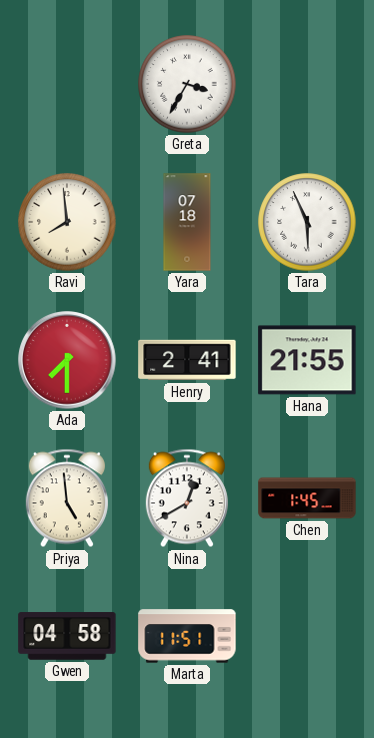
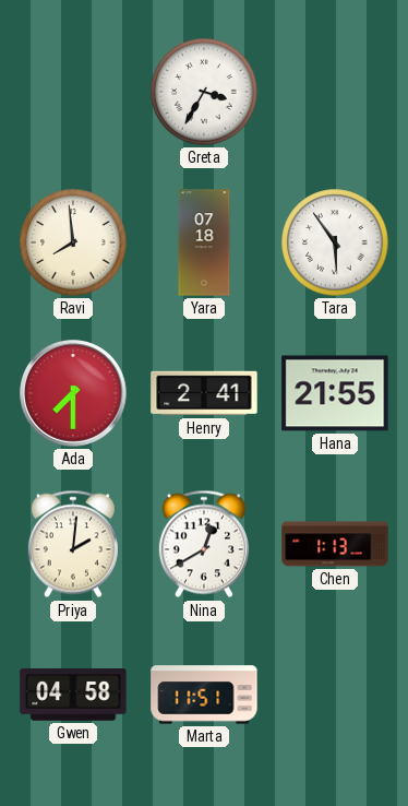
Tara: 5:56 -> 5:54
Priya: 4:59 -> 2:01
Chen: 1:45 -> 1:13
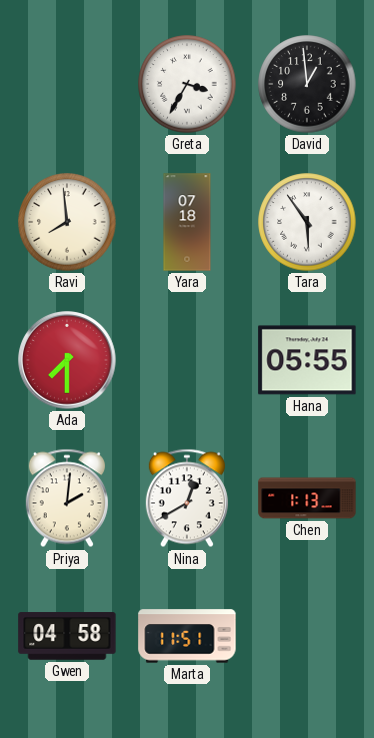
David: none -> 12:59
Henry: 2:41 -> none
Hana: 21:55 -> 05:55
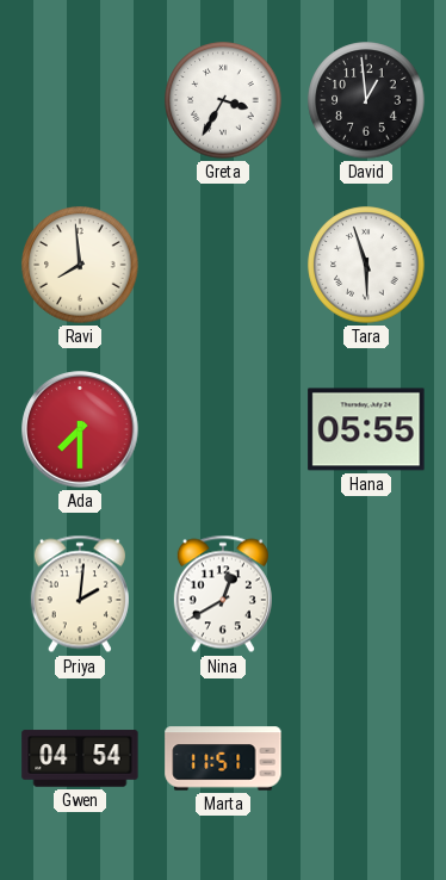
Yara: 07:18 -> none
Tara: 5:54 -> 5:57
Chen: 1:13 -> none
Gwen: 04:58 -> 04:54
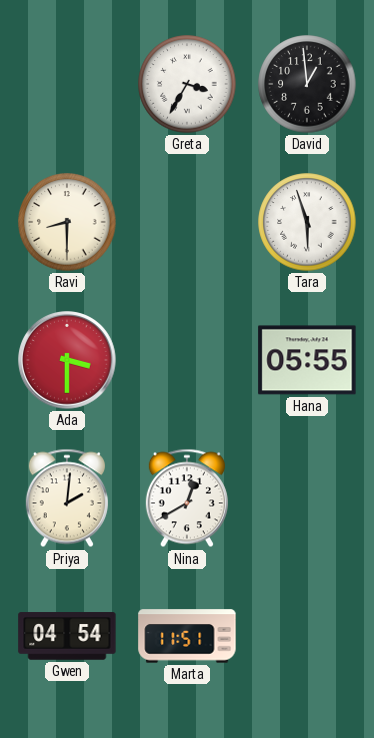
Ravi: 7:59 -> 8:30
Ada: 7:30 -> 3:30
